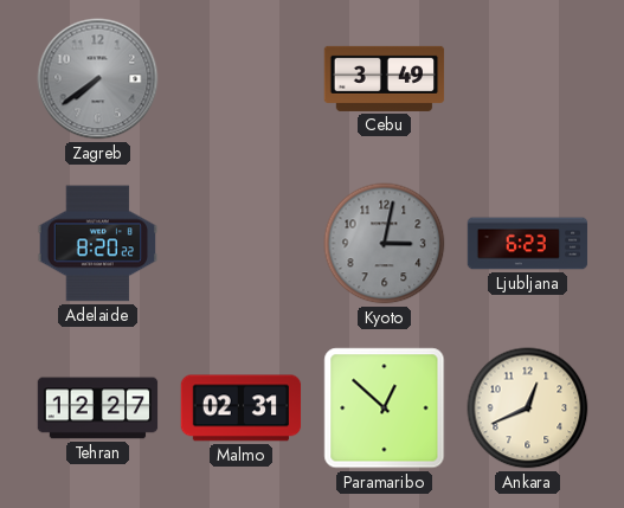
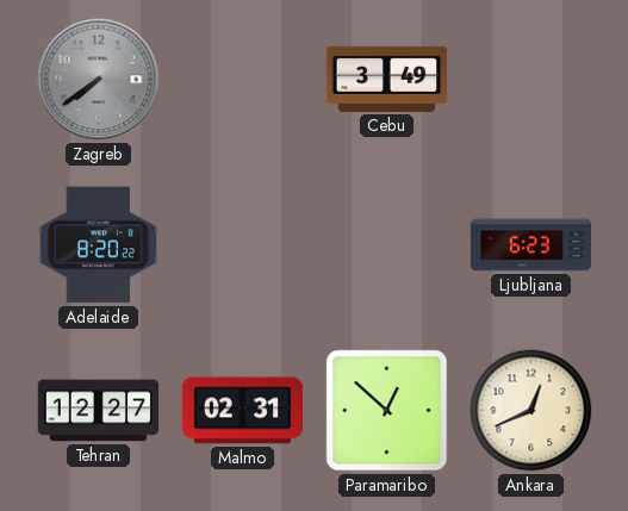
Kyoto: 3:02 -> none
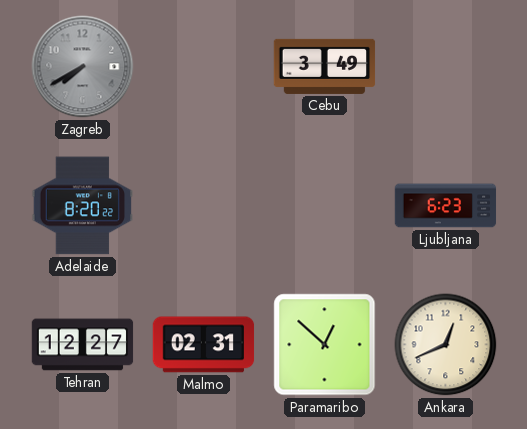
Zagreb: 7:39 -> 7:40
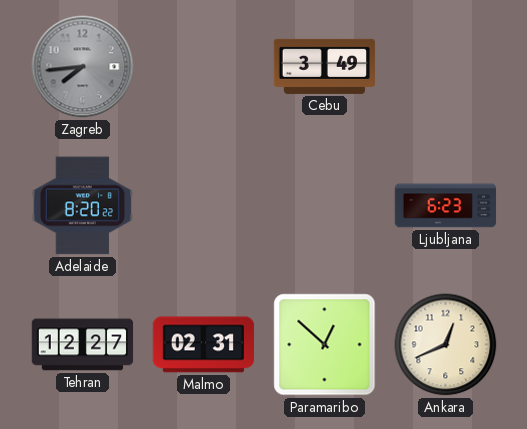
Zagreb: 7:40 -> 7:44
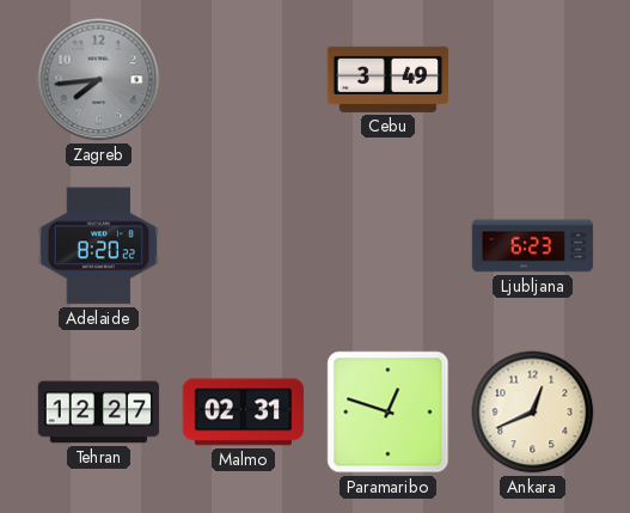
Paramaribo: 12:52 -> 12:48
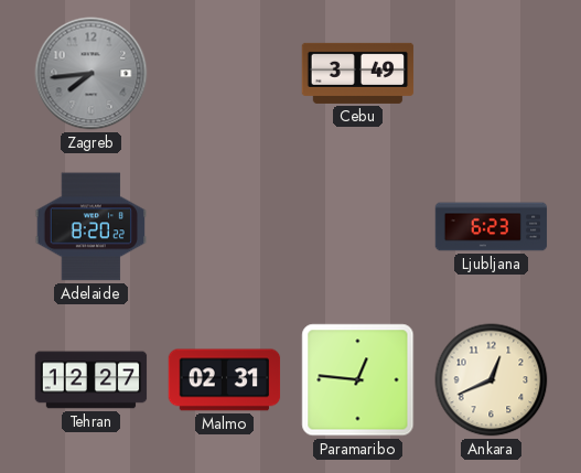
Paramaribo: 12:48 -> 12:46
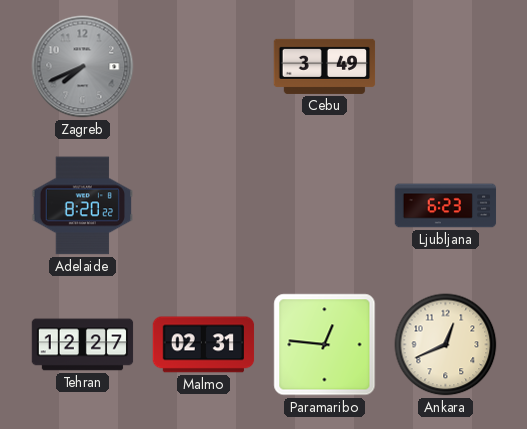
Zagreb: 7:44 -> 7:41
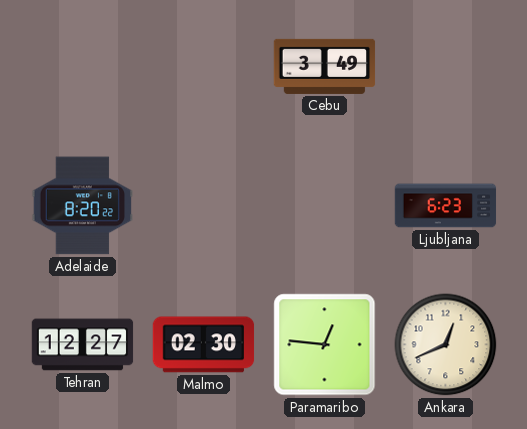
Zagreb: 7:41 -> none
Malmo: 02:31 -> 02:30
